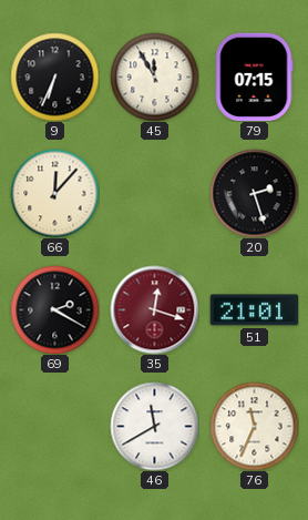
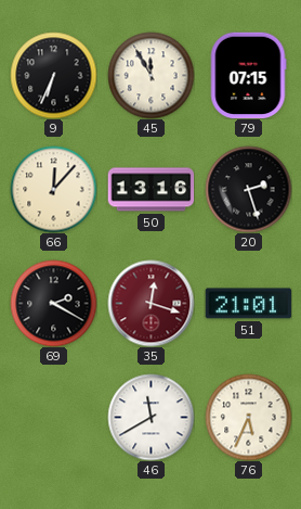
50: none -> 13:16
76: 11:34 -> 5:34
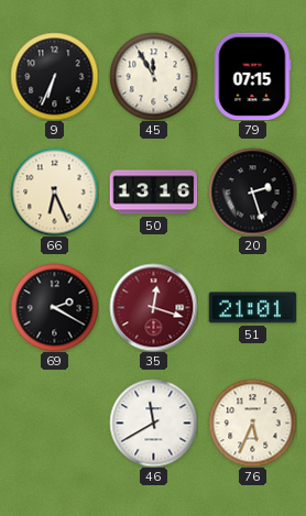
66: 12:07 -> 6:26
